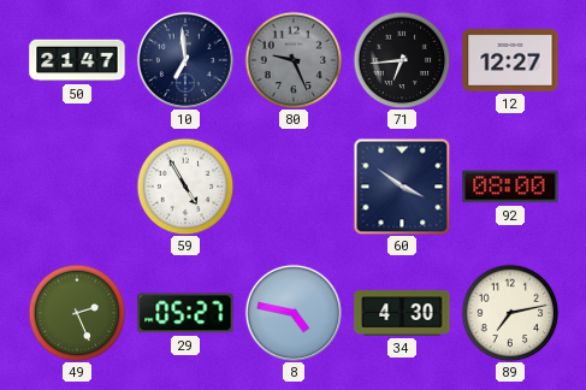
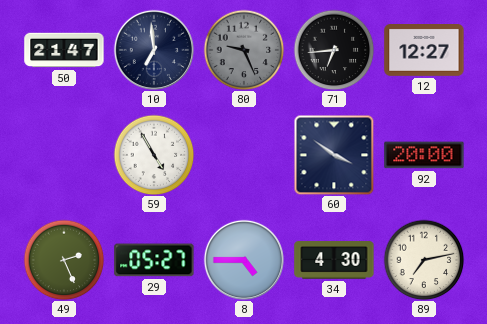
92: 08:00 -> 20:00
8: 4:47 -> 4:45
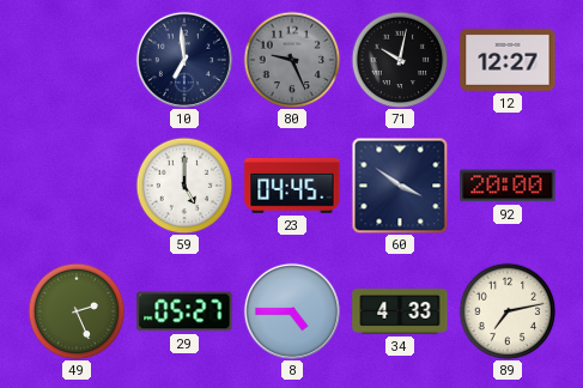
50: 21:47 -> none
71: 6:44 -> 10:02
59: 4:55 -> 5:00
23: none -> 04:45
34: 4:30 -> 4:33
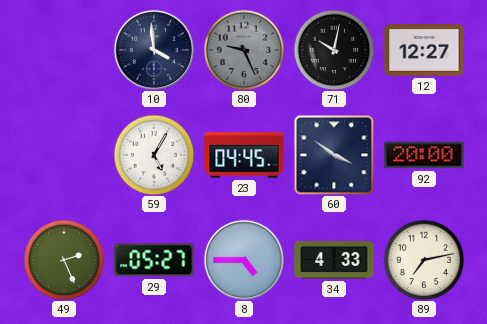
10: 6:59 -> 3:59
59: 5:00 -> 5:05
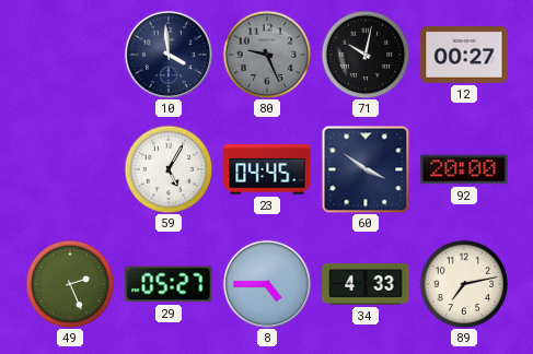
12: 12:27 -> 00:27
